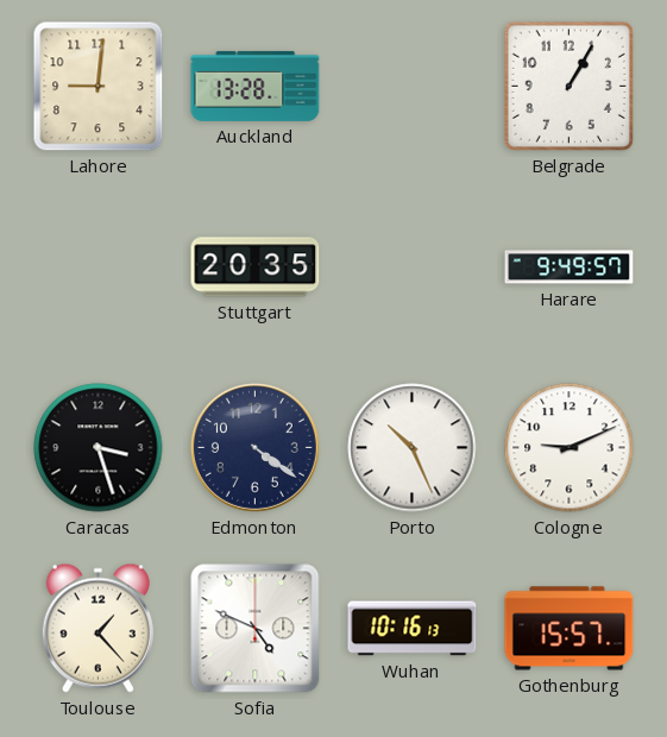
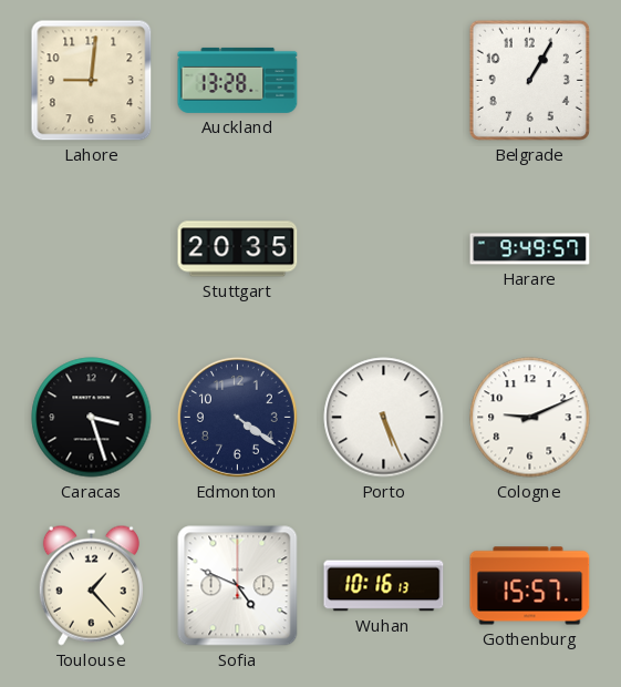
Porto: 10:26 -> 5:26
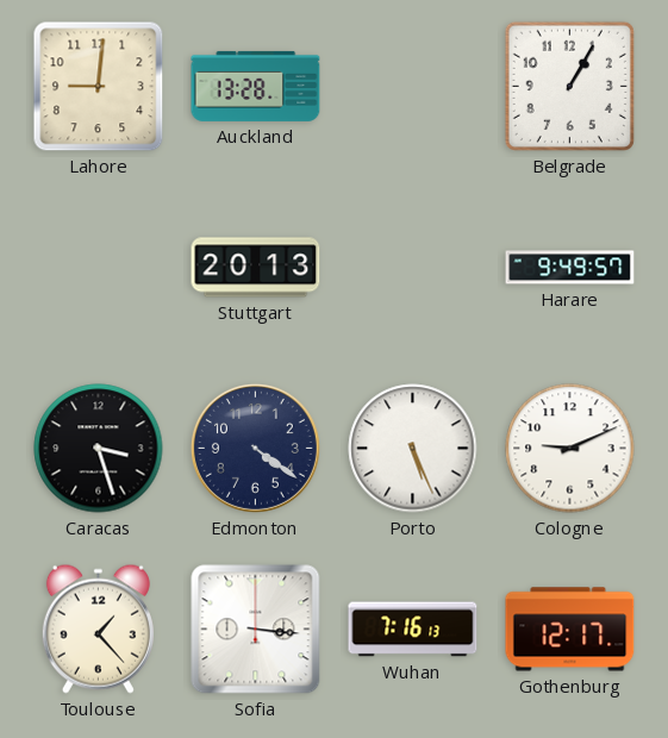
Stuttgart: 20:35 -> 20:13
Sofia: 4:49 -> 3:16
Wuhan: 10:16 -> 7:16
Gothenburg: 15:57 -> 12:17
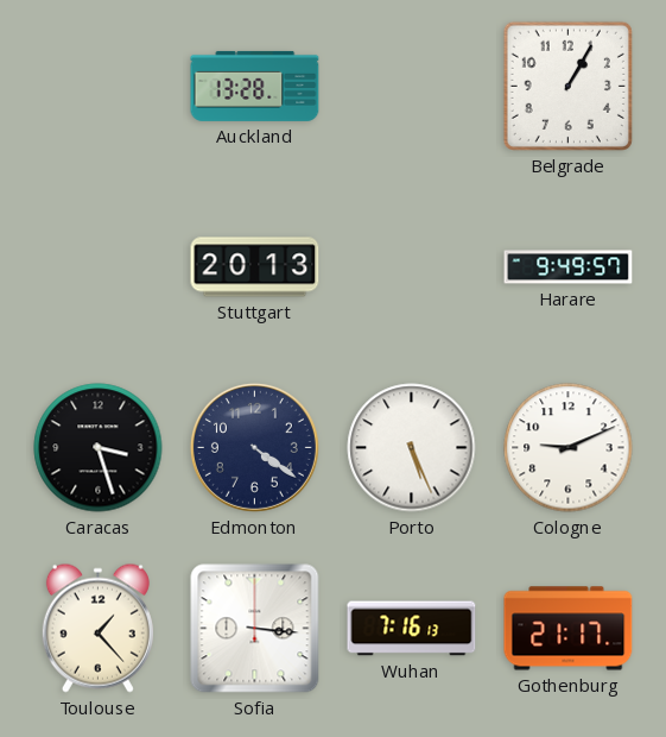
Lahore: 9:01 -> none
Gothenburg: 12:17 -> 21:17
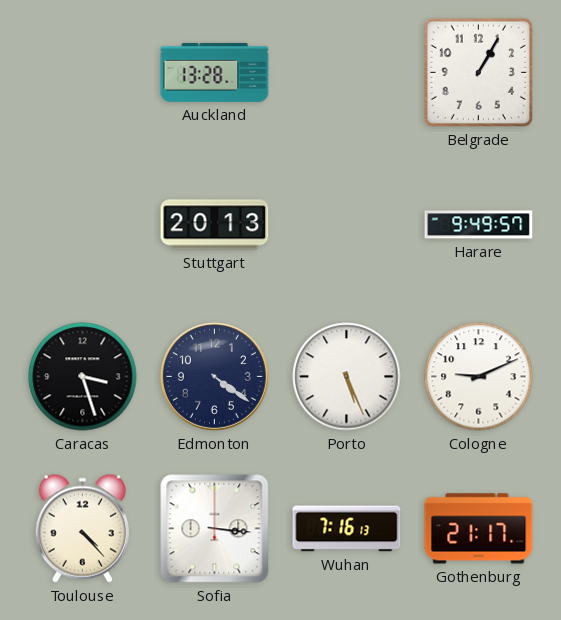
Toulouse: 1:23 -> 4:23
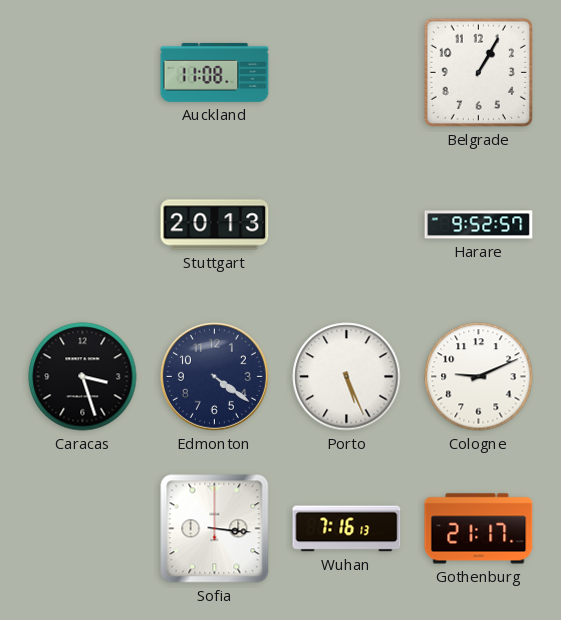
Auckland: 13:28 -> 11:08
Harare: 9:49 -> 9:52
Toulouse: 4:23 -> none
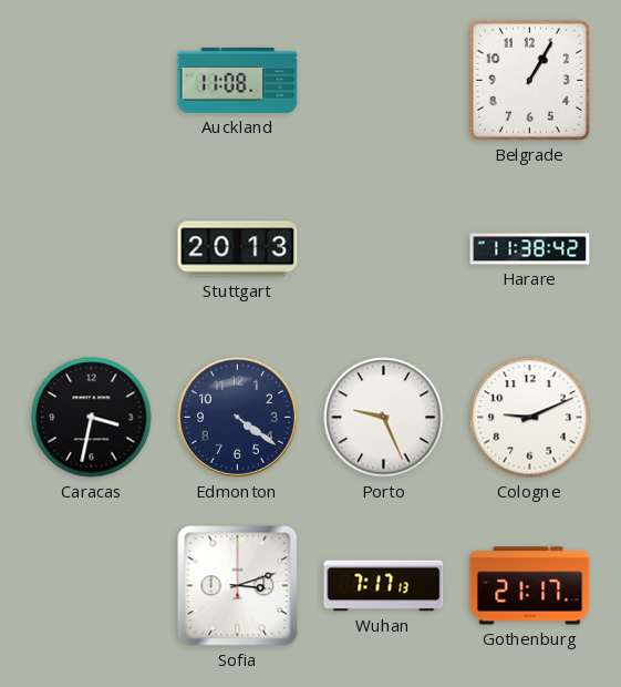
Harare: 9:52 -> 11:38
Caracas: 3:27 -> 3:32
Porto: 5:26 -> 9:26
Sofia: 3:16 -> 3:12
Wuhan: 7:16 -> 7:17
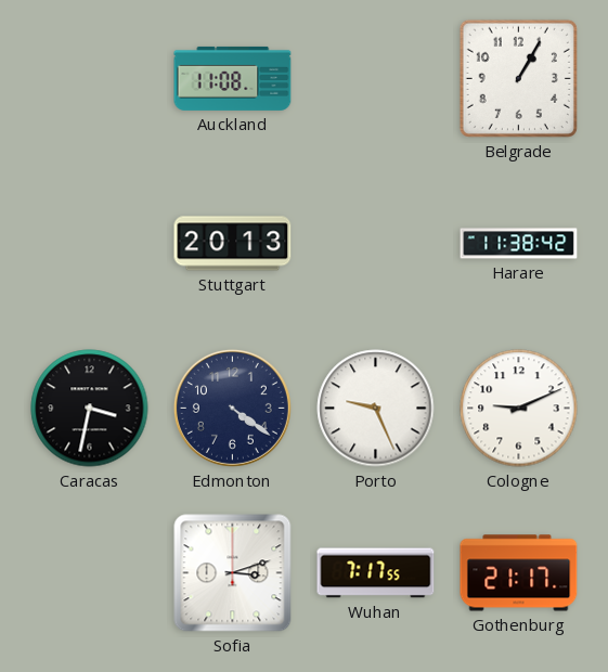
Wuhan: 7:17:13 -> 7:17:55
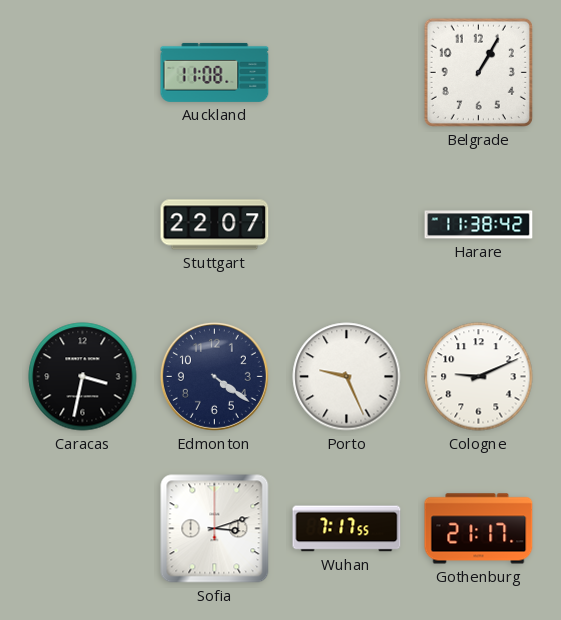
Stuttgart: 20:13 -> 22:07
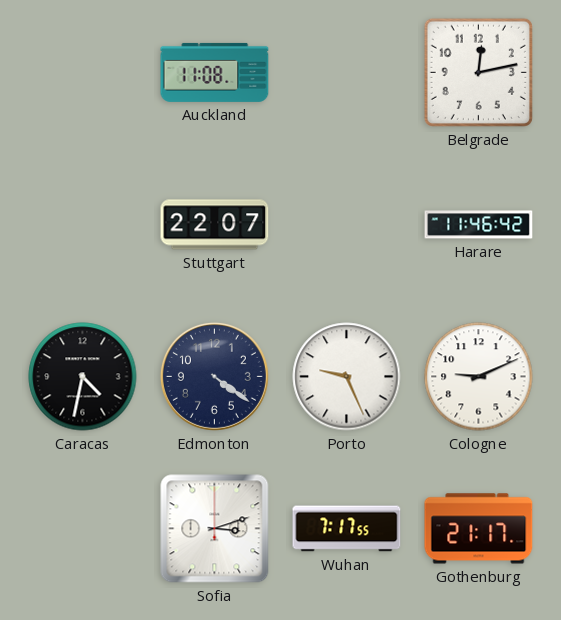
Belgrade: 1:05 -> 12:13
Harare: 11:38 -> 11:46
Caracas: 3:32 -> 4:32
